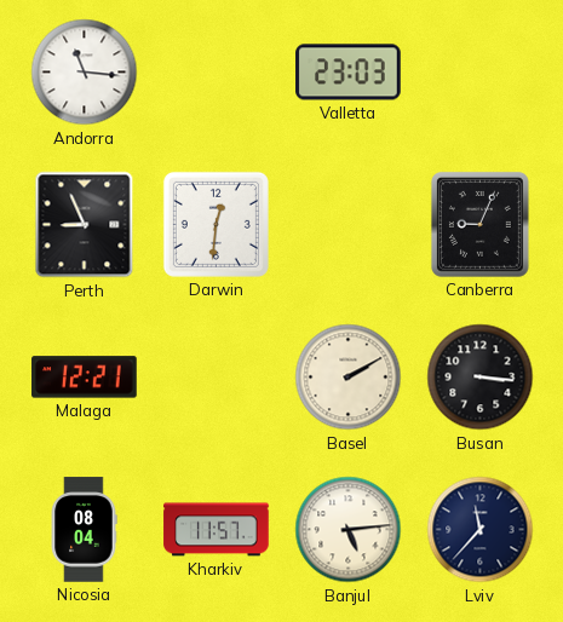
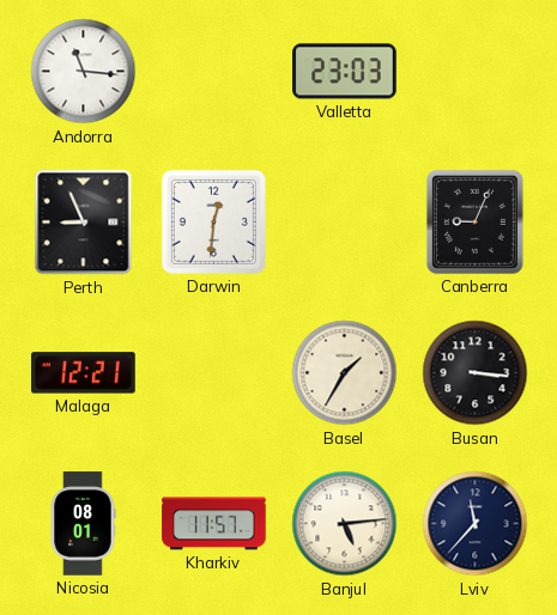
Basel: 2:10 -> 1:35
Nicosia: 08:04 -> 08:01
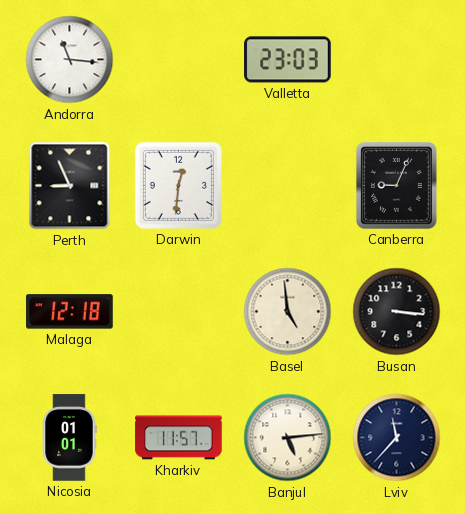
Malaga: 12:21 -> 12:18
Basel: 1:35 -> 4:59
Nicosia: 08:01 -> 01:01
